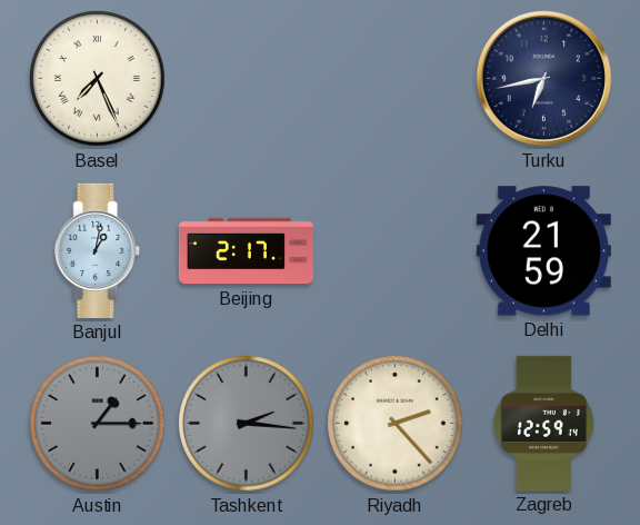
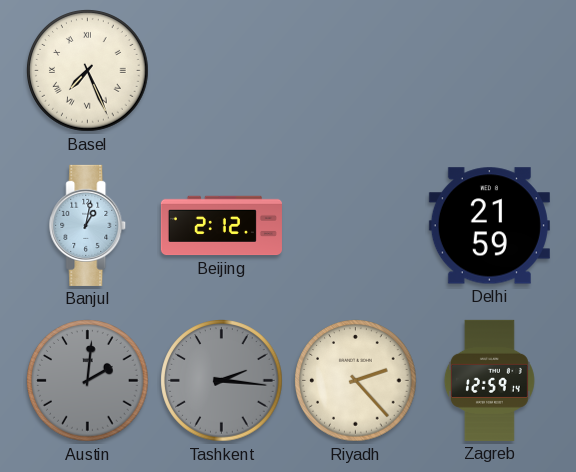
Turku: 6:43 -> none
Beijing: 2:17 -> 2:12
Austin: 1:15 -> 2:01
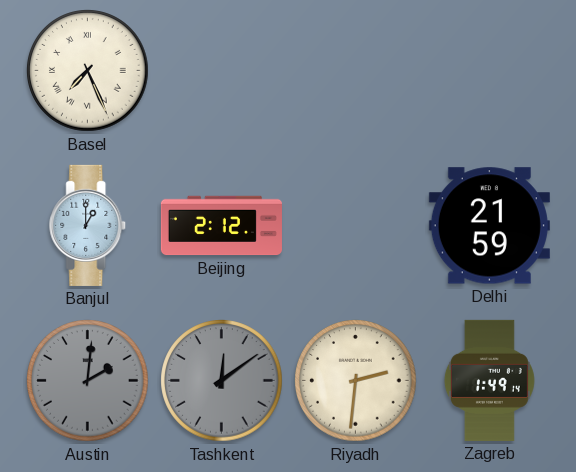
Banjul: 1:02 -> 1:00
Tashkent: 2:16 -> 12:09
Riyadh: 2:23 -> 2:31
Zagreb: 12:59 -> 1:49
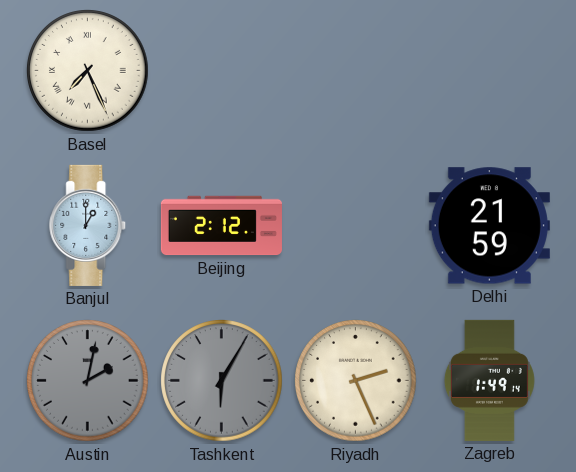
Austin: 2:01 -> 2:02
Tashkent: 12:09 -> 6:05
Riyadh: 2:31 -> 2:26
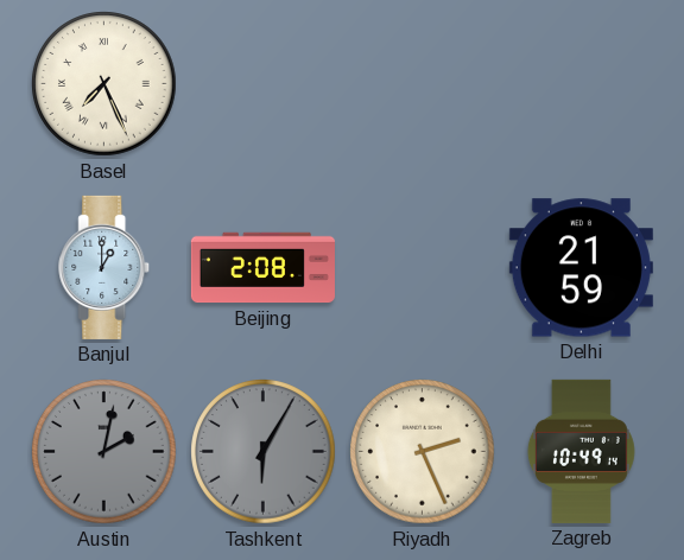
Beijing: 2:12 -> 2:08
Zagreb: 1:49 -> 10:49
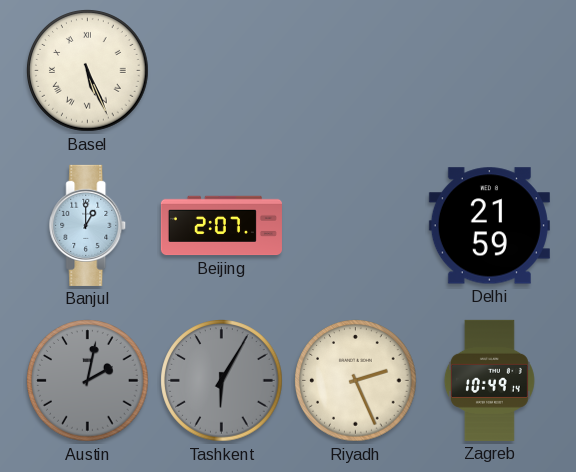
Basel: 7:26 -> 5:26
Beijing: 2:08 -> 2:07
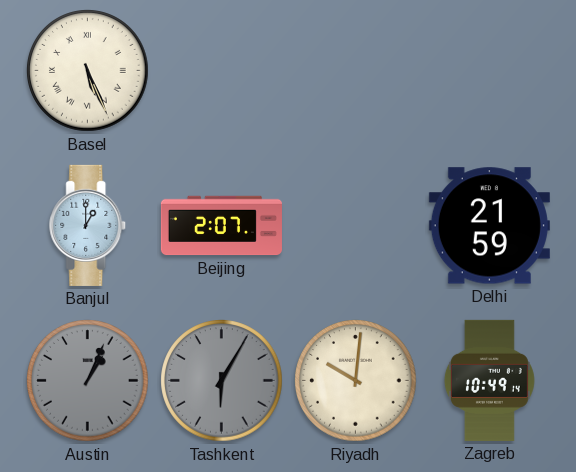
Austin: 2:02 -> 1:04
Riyadh: 2:26 -> 10:01
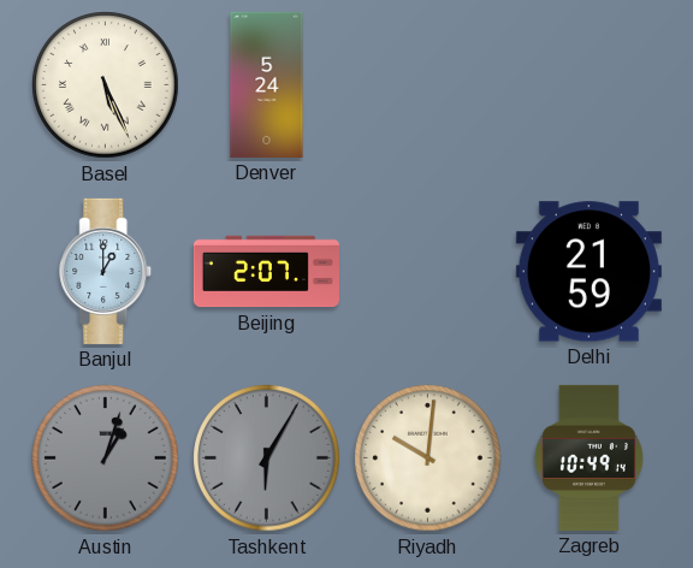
Denver: none -> 5:24
Austin: 1:04 -> 1:03
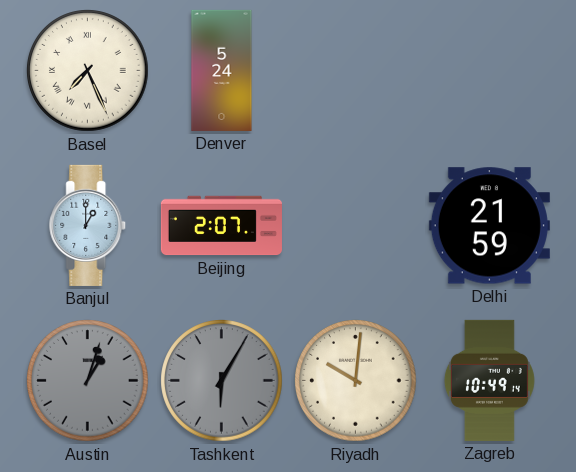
Basel: 5:26 -> 7:26
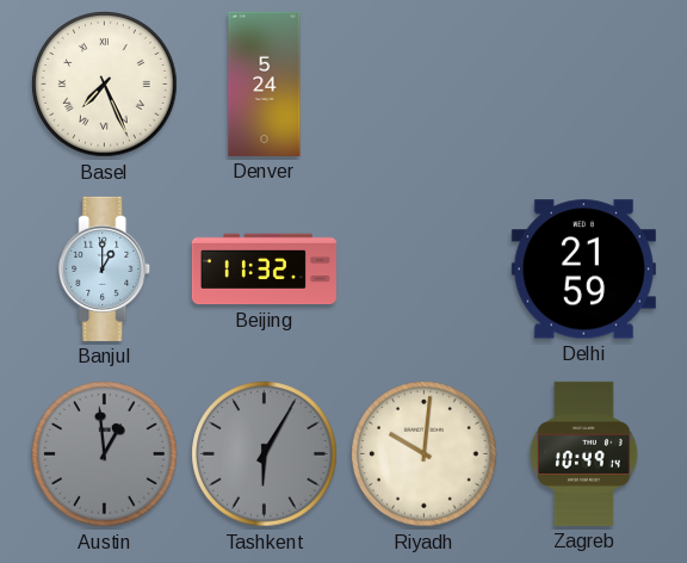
Beijing: 2:07 -> 11:32
Austin: 1:03 -> 12:59
